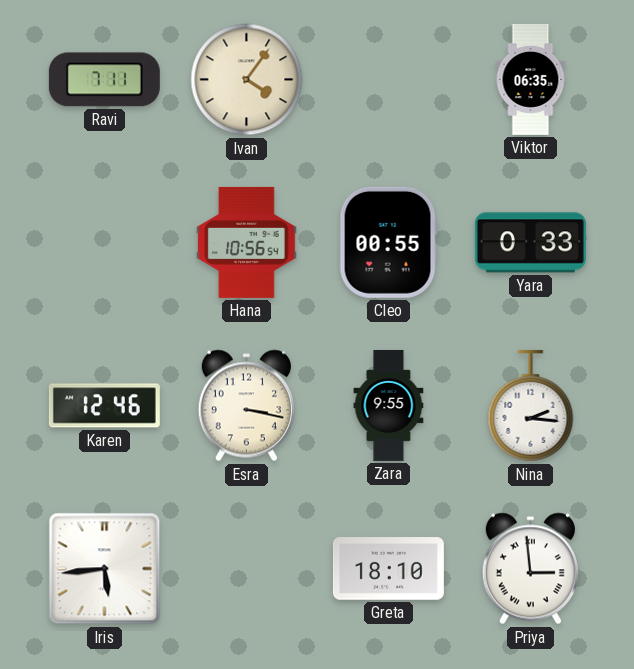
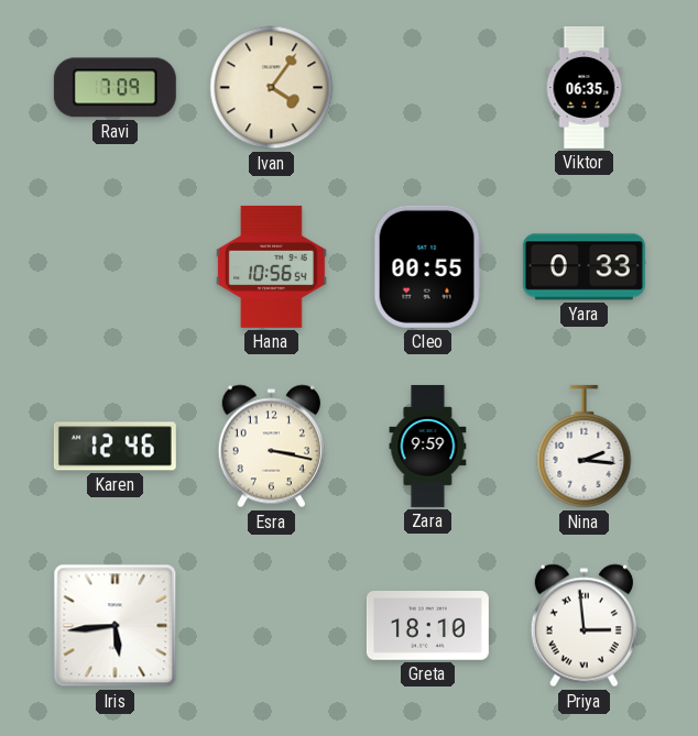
Ravi: 7:11 -> 7:09
Zara: 9:55 -> 9:59
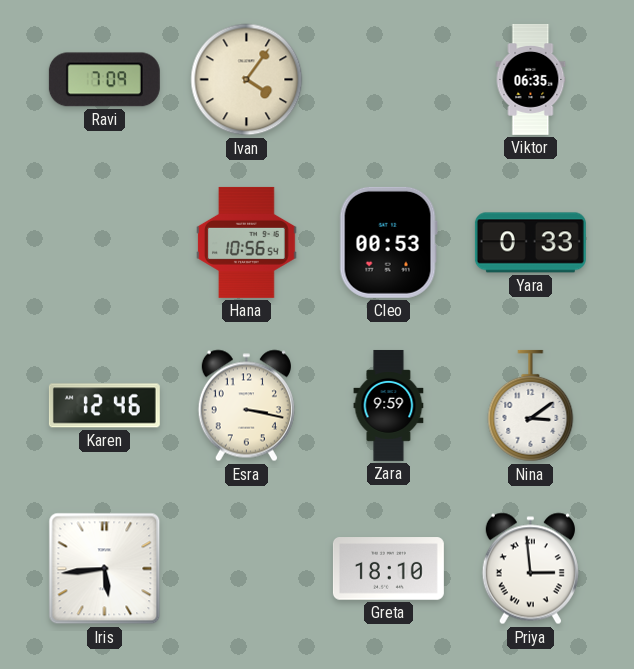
Cleo: 00:55 -> 00:53
Nina: 2:16 -> 3:09
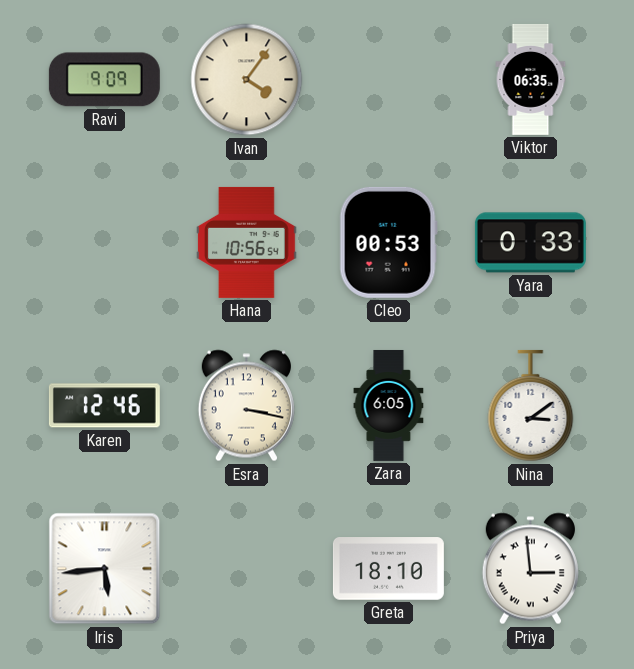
Ravi: 7:09 -> 9:09
Zara: 9:59 -> 6:05
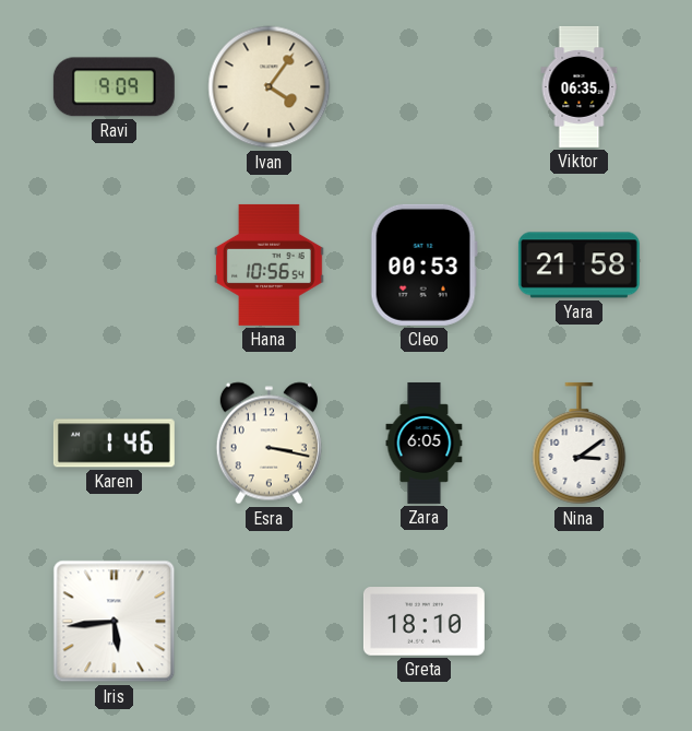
Yara: 0:33 -> 21:58
Karen: 12:46 -> 1:46
Priya: 2:59 -> none
